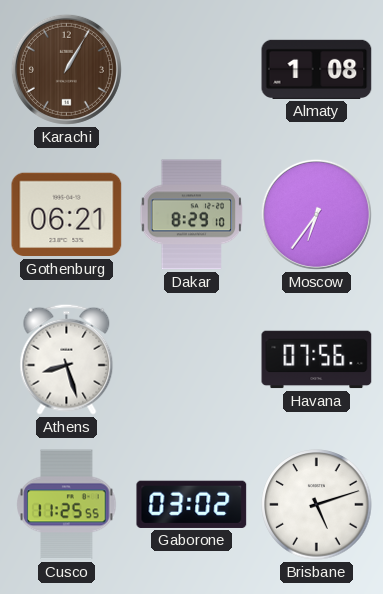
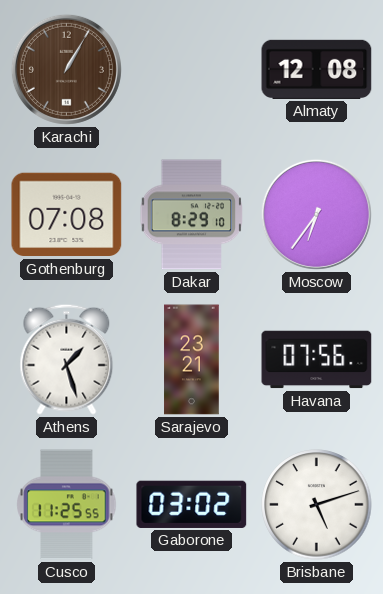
Almaty: 1:08 -> 12:08
Gothenburg: 06:21 -> 07:08
Athens: 8:27 -> 1:27
Sarajevo: none -> 23:21
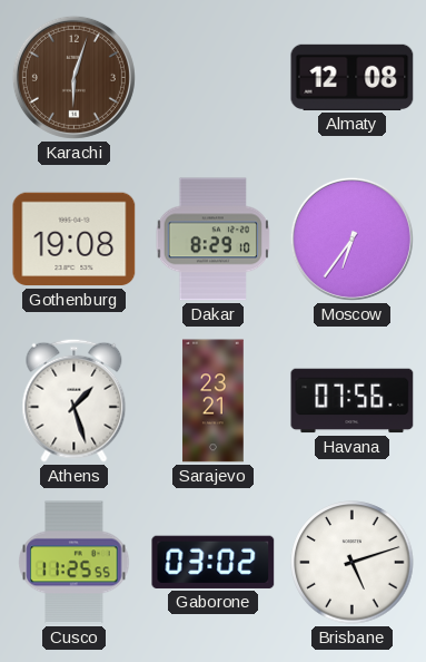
Karachi: 1:05 -> 6:03
Gothenburg: 07:08 -> 19:08
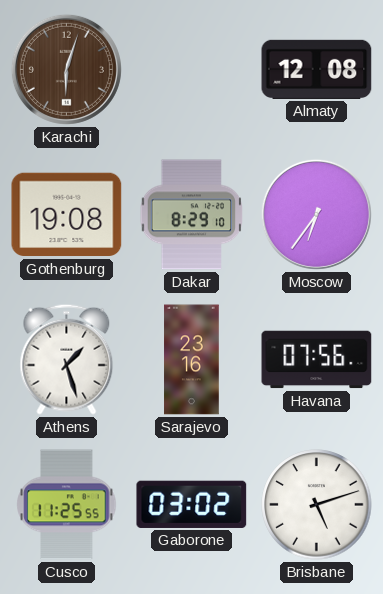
Sarajevo: 23:21 -> 23:16
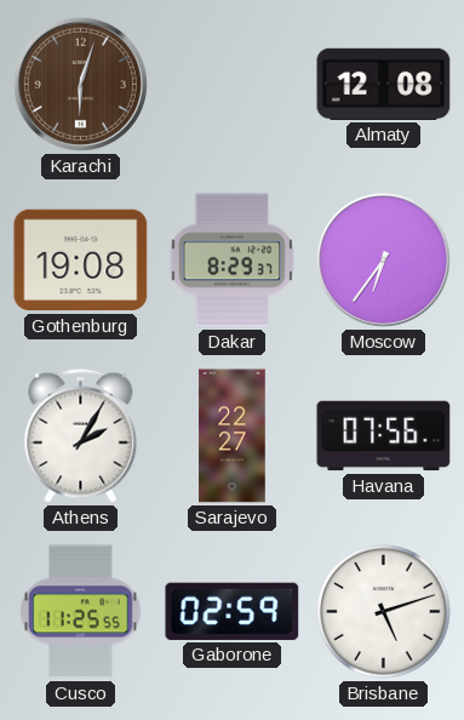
Dakar: 8:29:10 -> 8:29:37
Athens: 1:27 -> 2:05
Sarajevo: 23:16 -> 22:27
Gaborone: 03:02 -> 02:59
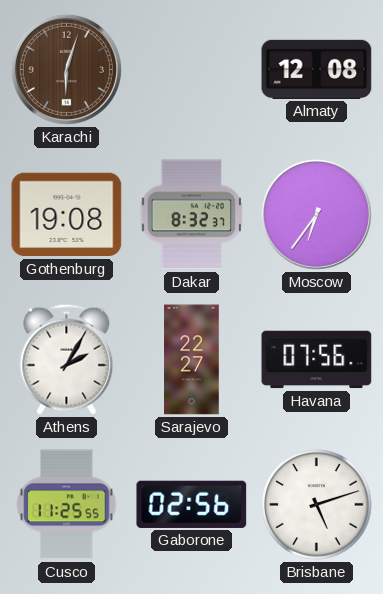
Dakar: 8:29 -> 8:32
Gaborone: 02:59 -> 02:56
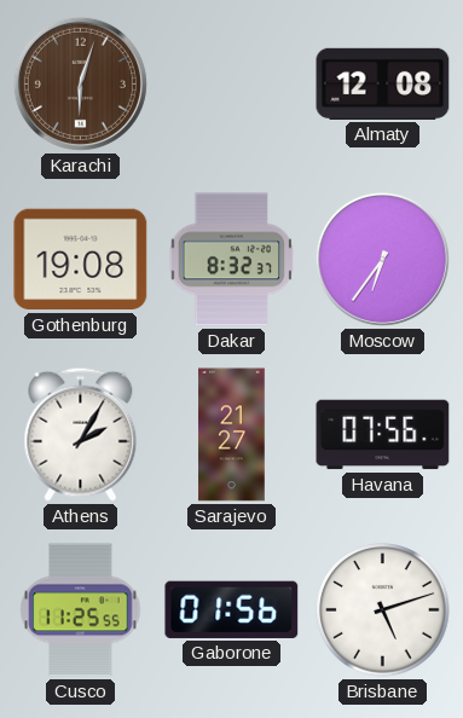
Sarajevo: 22:27 -> 21:27
Gaborone: 02:56 -> 01:56
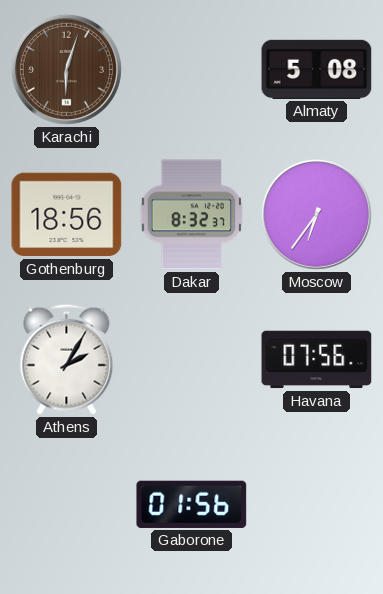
Almaty: 12:08 -> 5:08
Gothenburg: 19:08 -> 18:56
Sarajevo: 21:27 -> none
Cusco: 11:25 -> none
Brisbane: 5:12 -> none
